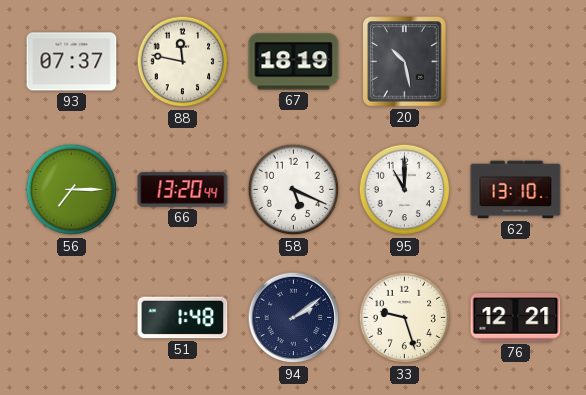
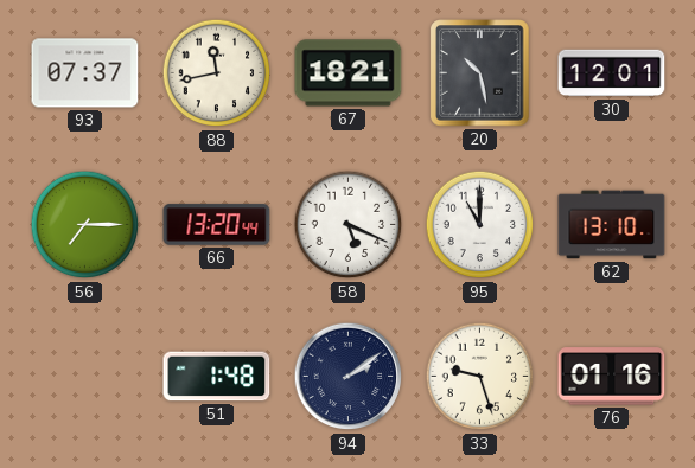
88: 11:47 -> 11:43
67: 18:19 -> 18:21
30: none -> 12:01
76: 12:21 -> 01:16
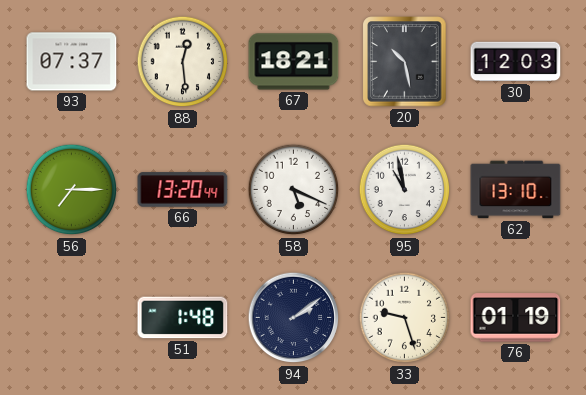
88: 11:43 -> 12:29
30: 12:01 -> 12:03
95: 11:00 -> 10:58
76: 01:16 -> 01:19
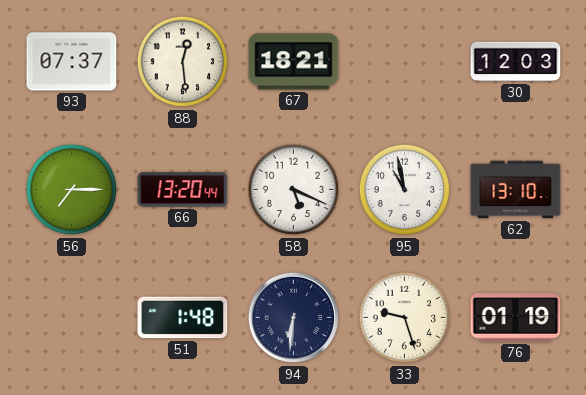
20: 10:28 -> none
94: 2:09 -> 6:31
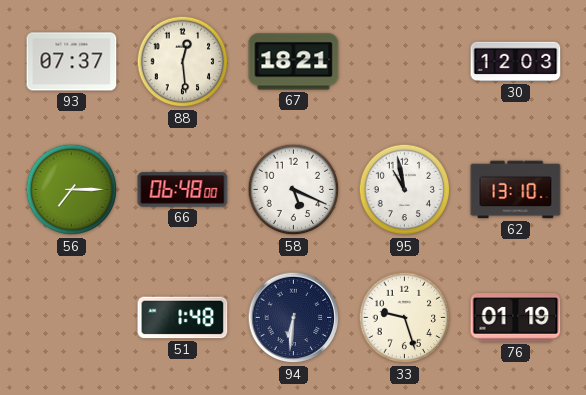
66: 13:20 -> 06:48
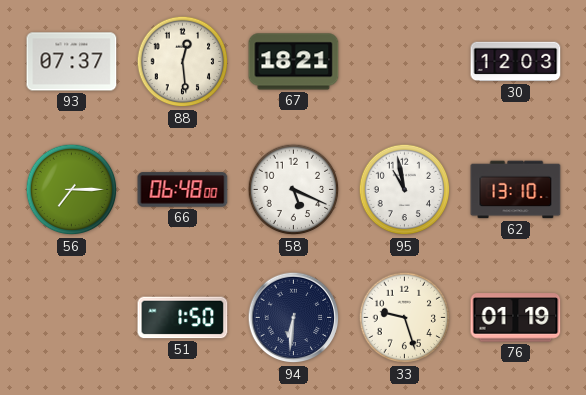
51: 1:48 -> 1:50
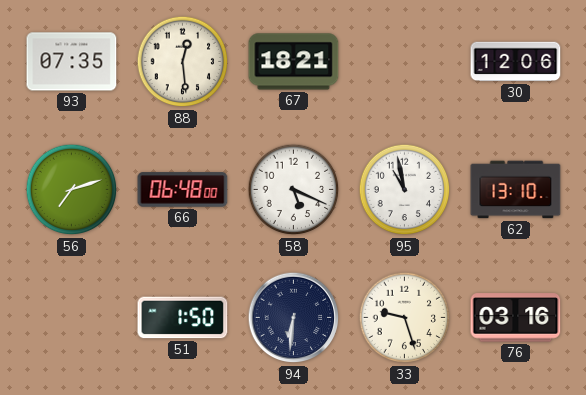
93: 07:37 -> 07:35
30: 12:03 -> 12:06
56: 7:15 -> 7:12
76: 01:19 -> 03:16
